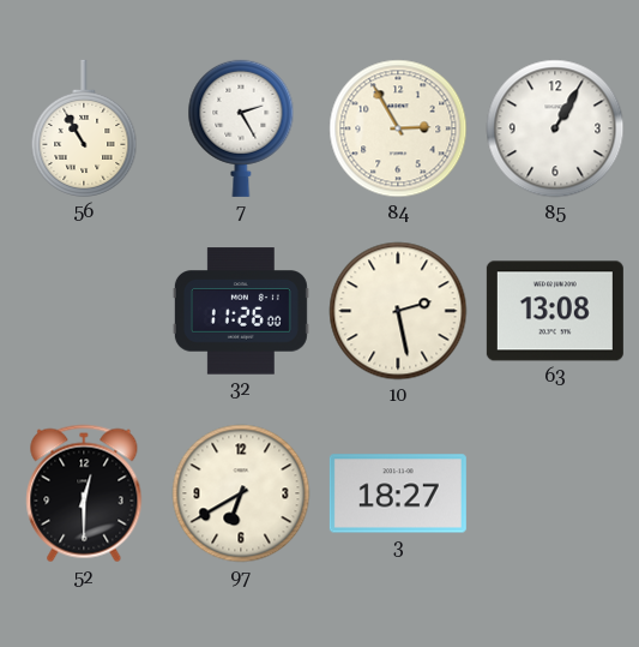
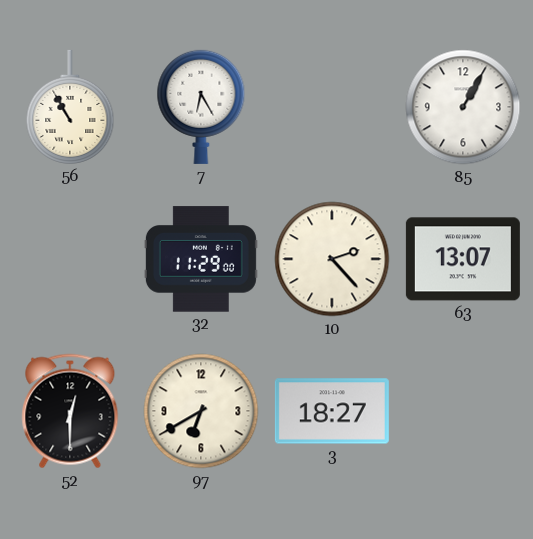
7: 2:25 -> 6:25
84: 2:55 -> none
32: 11:26 -> 11:29
10: 2:28 -> 2:23
63: 13:08 -> 13:07
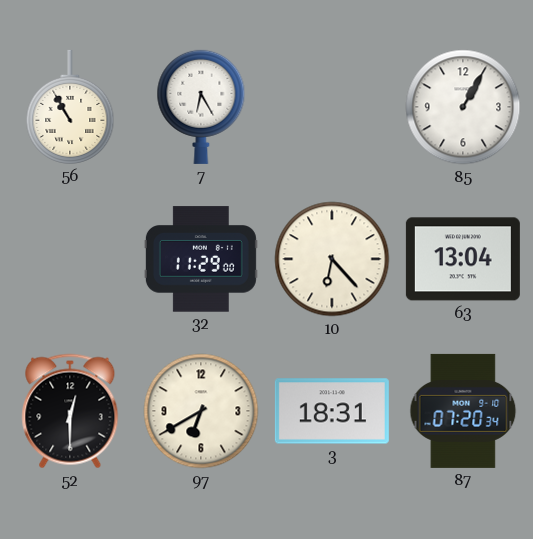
10: 2:23 -> 6:23
63: 13:07 -> 13:04
3: 18:27 -> 18:31
87: none -> 07:20
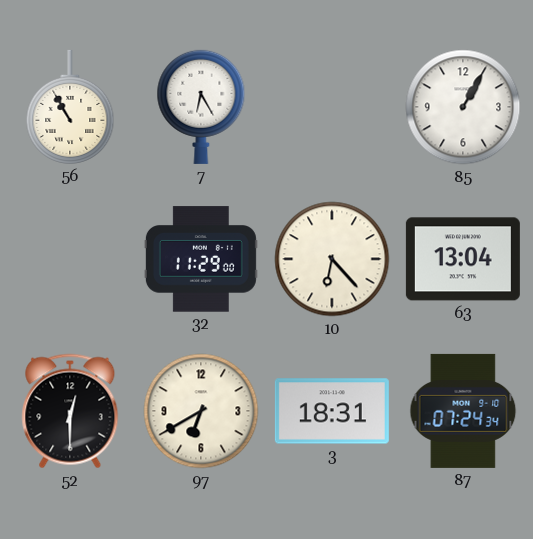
87: 07:20 -> 07:24
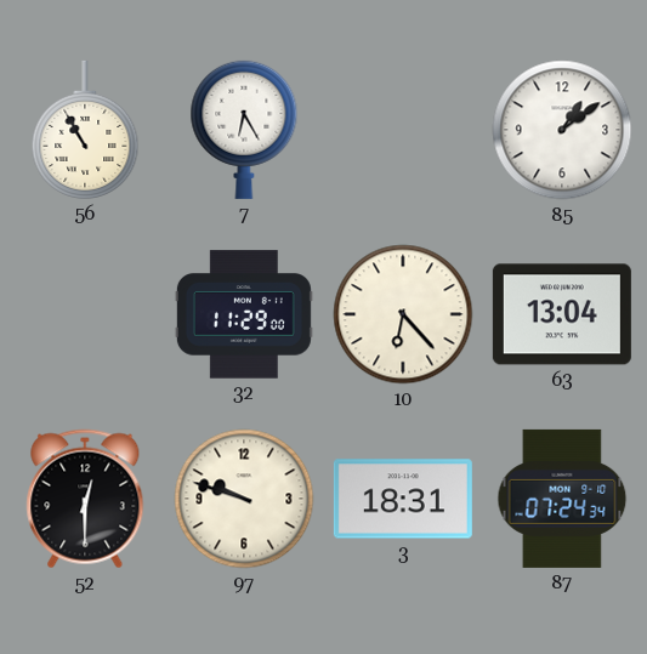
85: 1:05 -> 1:09
97: 6:40 -> 9:48
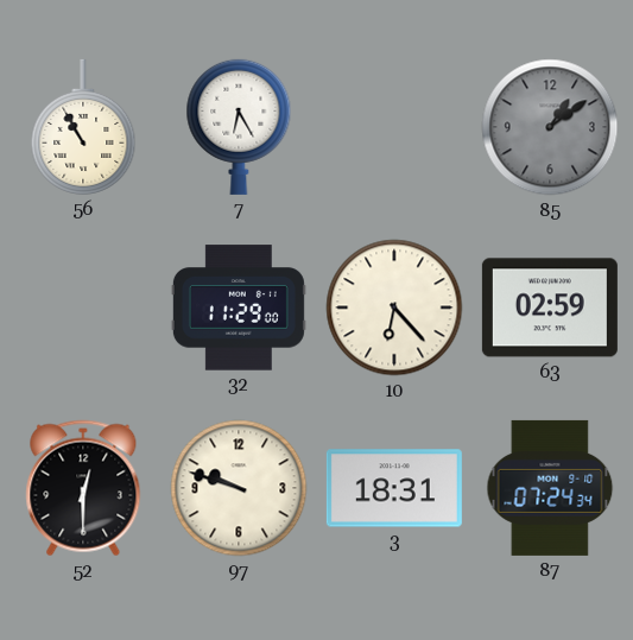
85 dial: white -> grey
63: 13:04 -> 02:59
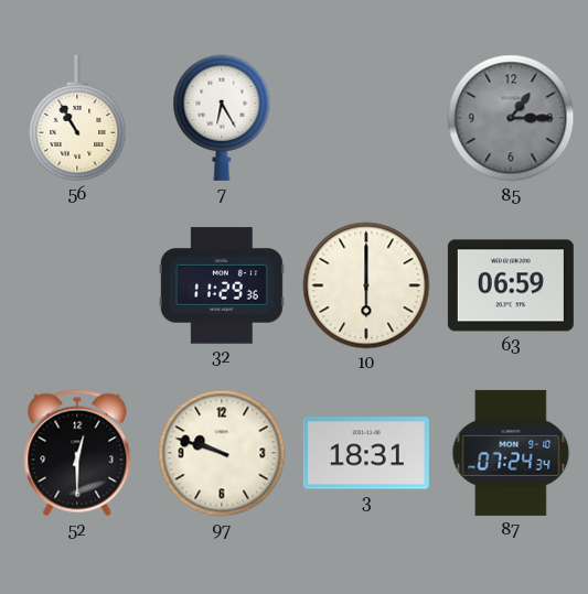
85: 1:09 -> 1:15
32: 11:29:00 -> 11:29:36
10: 6:23 -> 6:00
63: 02:59 -> 06:59
